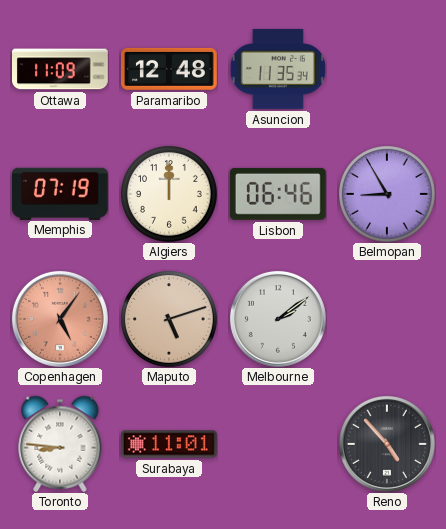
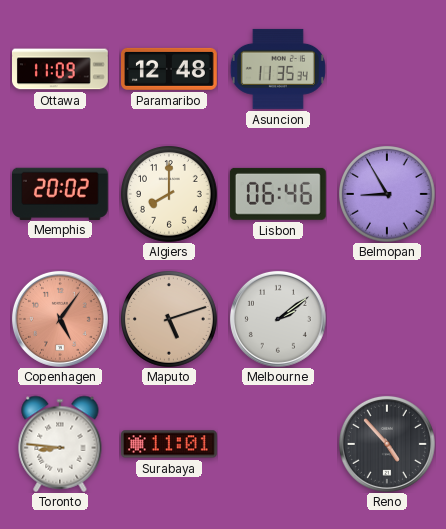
Memphis: 07:19 -> 20:02
Algiers: 12:00 -> 8:00
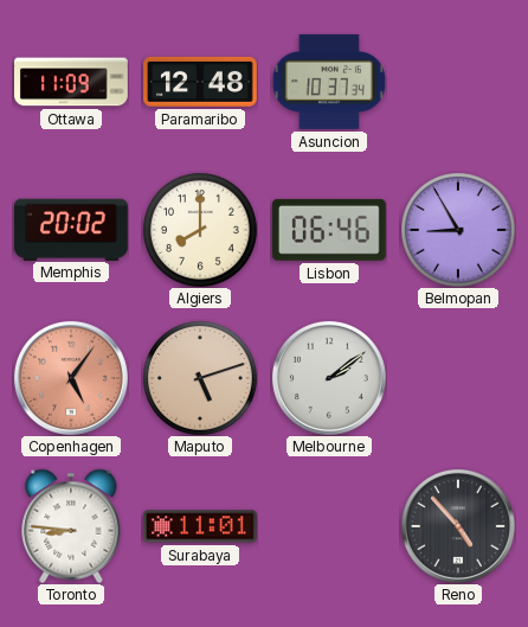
Asuncion: 11:35 -> 10:37
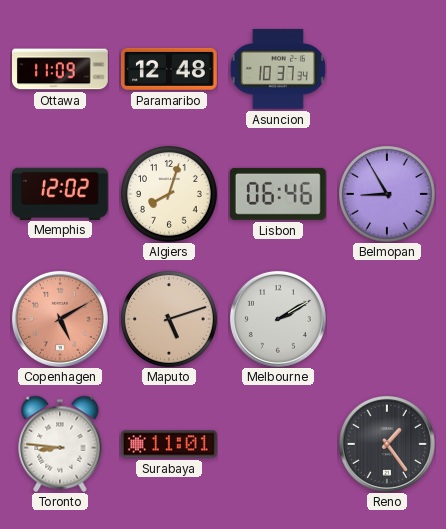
Memphis: 20:02 -> 12:02
Algiers: 8:00 -> 8:03
Copenhagen: 5:06 -> 5:10
Melbourne: 2:09 -> 2:10
Reno: 4:53 -> 1:24
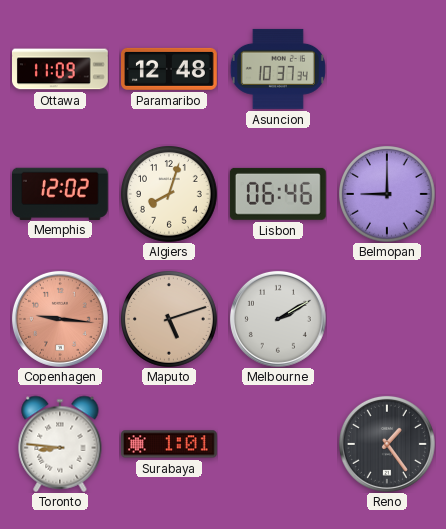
Belmopan: 8:55 -> 9:00
Copenhagen: 5:10 -> 9:16
Surabaya: 11:01 -> 1:01
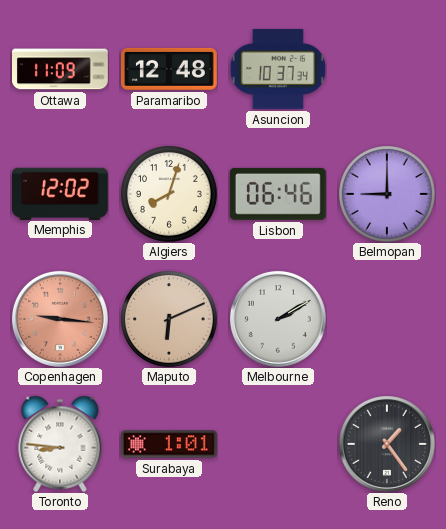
Maputo: 5:12 -> 6:11
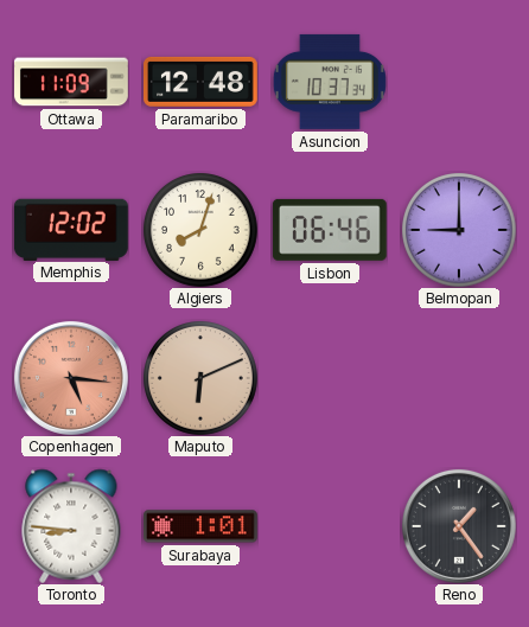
Copenhagen: 9:16 -> 5:16
Melbourne: 2:10 -> none
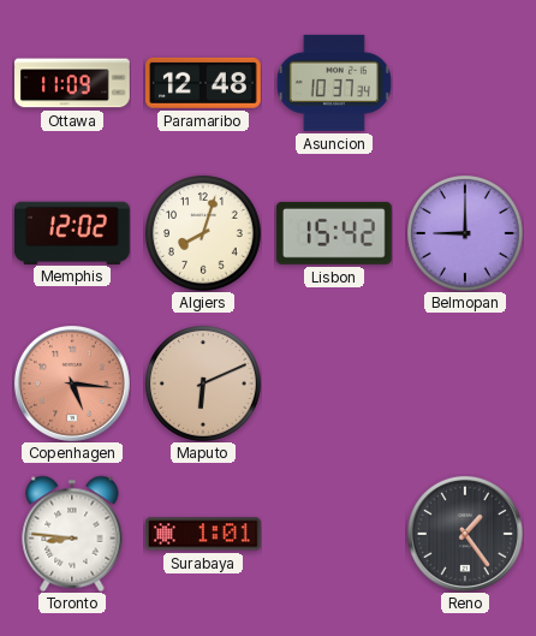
Lisbon: 06:46 -> 15:42
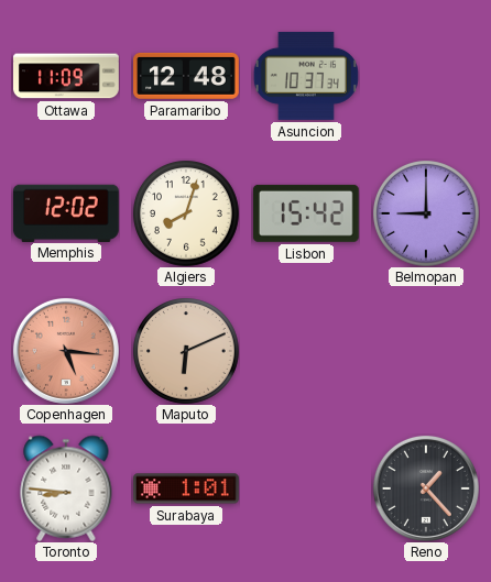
Reno: 1:24 -> 1:23
